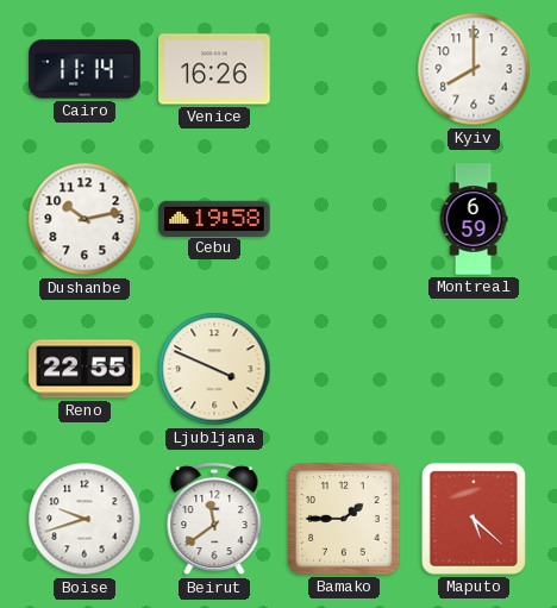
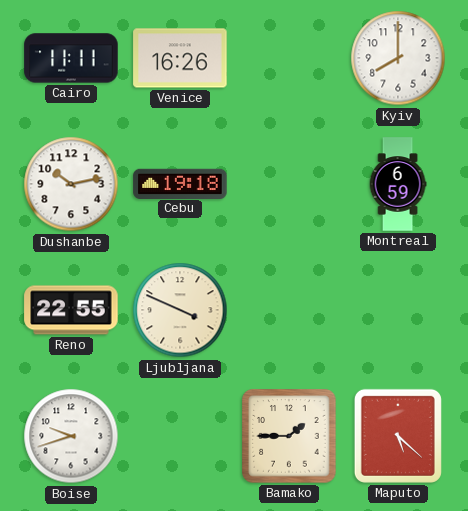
Cairo: 11:14 -> 11:11
Cebu: 19:58 -> 19:18
Beirut: 11:39 -> none
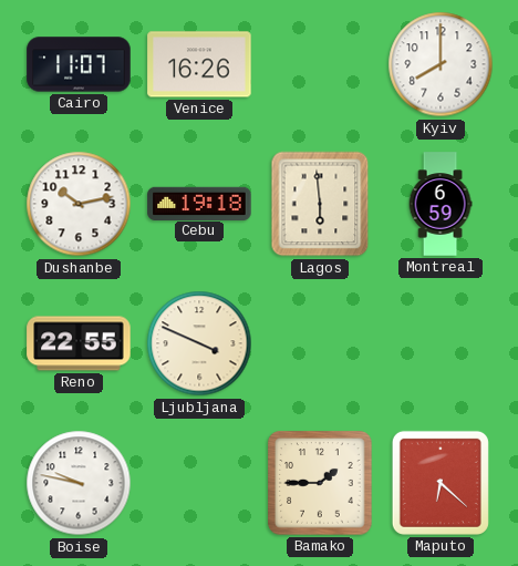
Cairo: 11:11 -> 11:07
Lagos: none -> 5:59
Boise: 9:42 -> 9:47
Maputo: 5:22 -> 6:22
